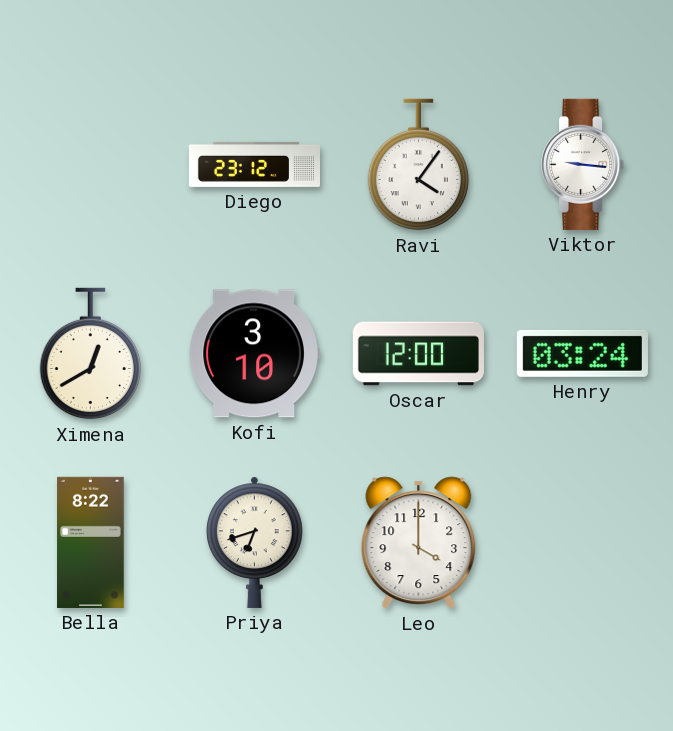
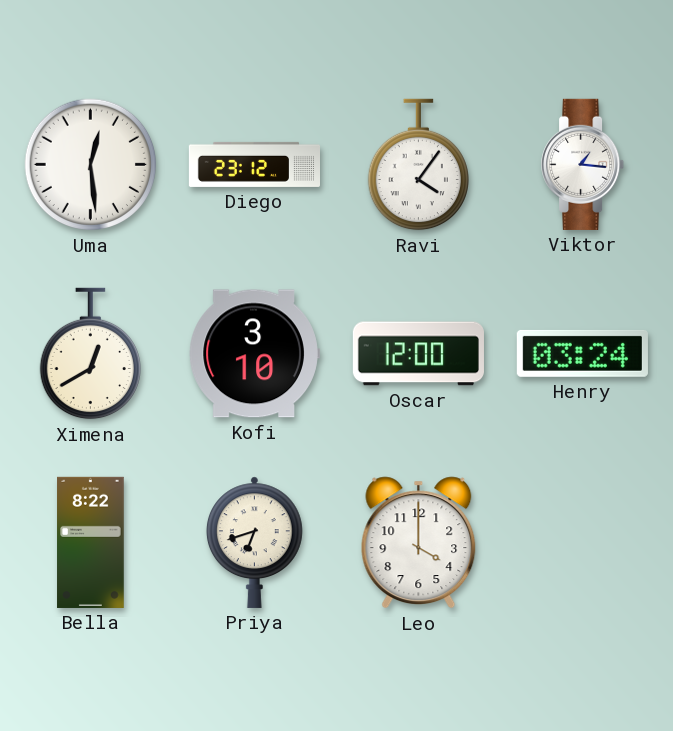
Uma: none -> 12:29
Viktor: 9:16 -> 1:16
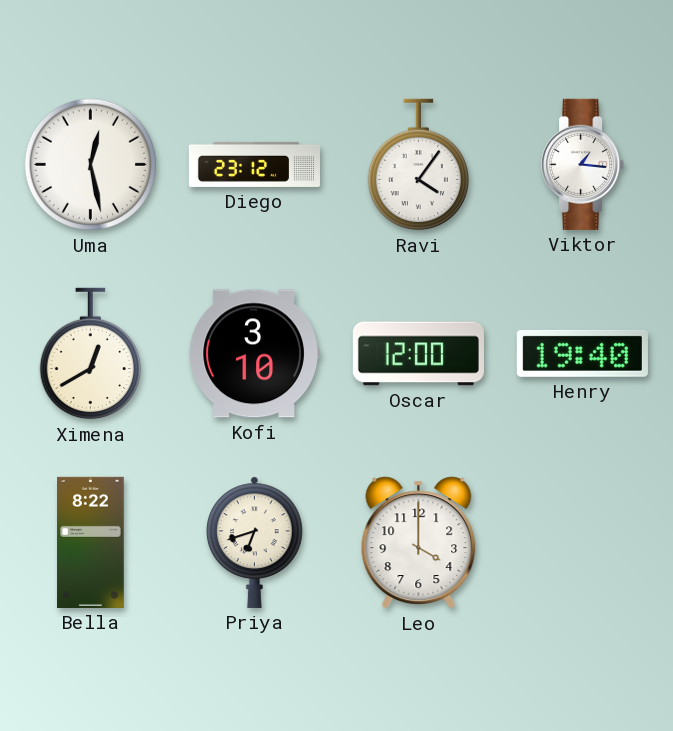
Uma: 12:29 -> 12:28
Henry: 03:24 -> 19:40
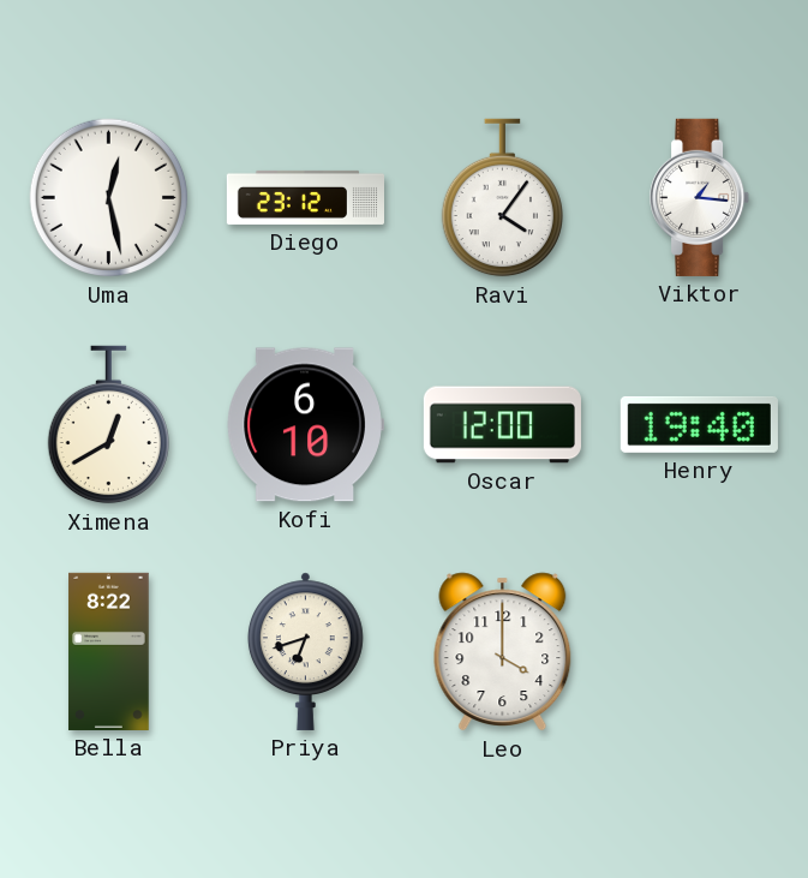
Kofi: 3:10 -> 6:10
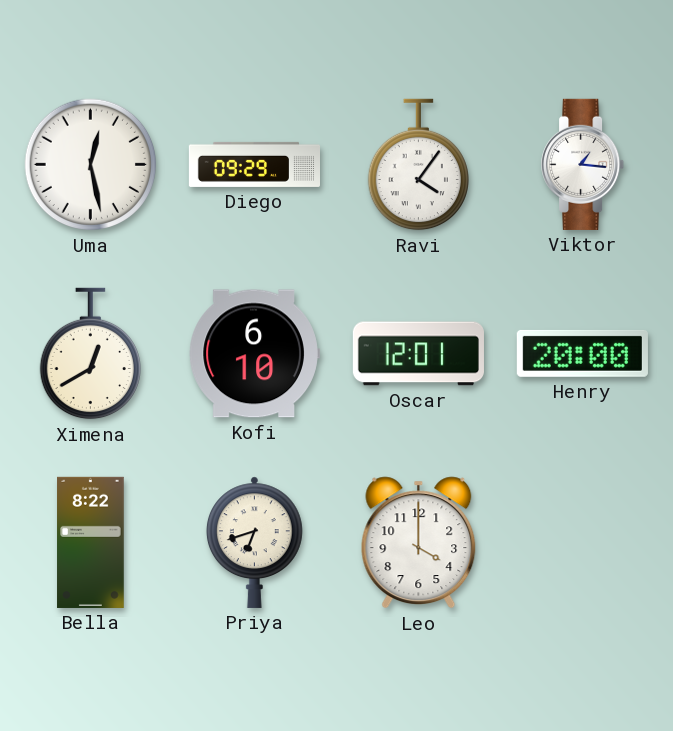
Diego: 23:12 -> 09:29
Oscar: 12:00 -> 12:01
Henry: 19:40 -> 20:00
